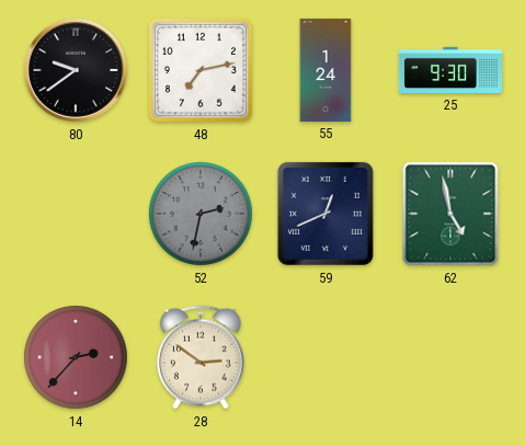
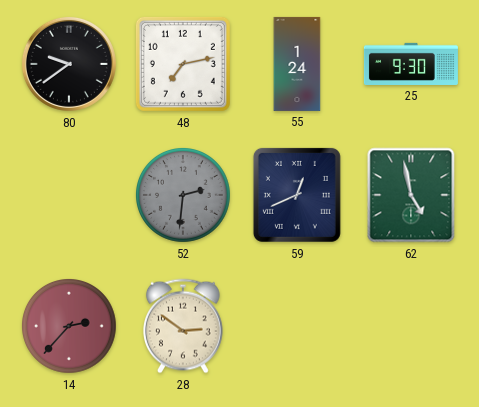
52: 2:32 -> 2:31
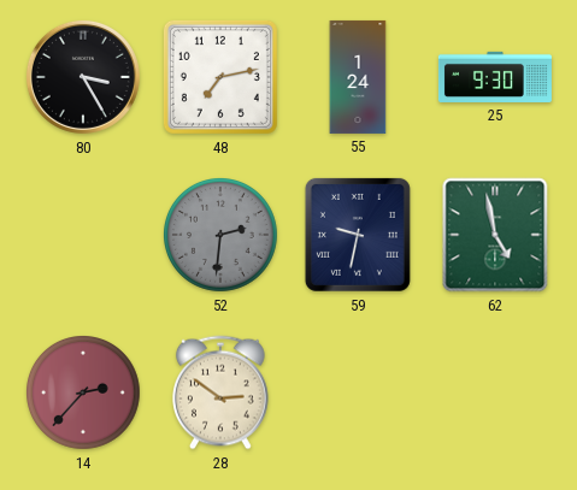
80: 9:39 -> 3:25
59: 12:41 -> 9:32
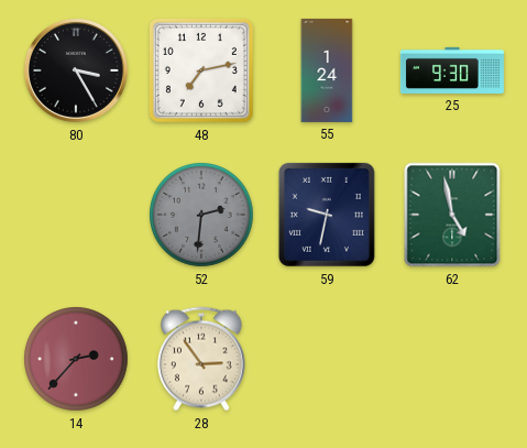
28: 2:51 -> 2:54
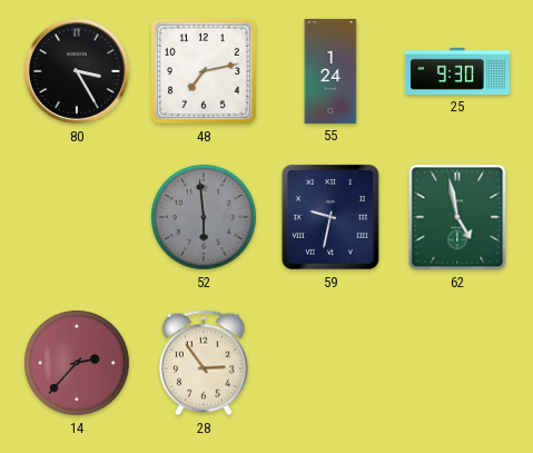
52: 2:31 -> 5:59
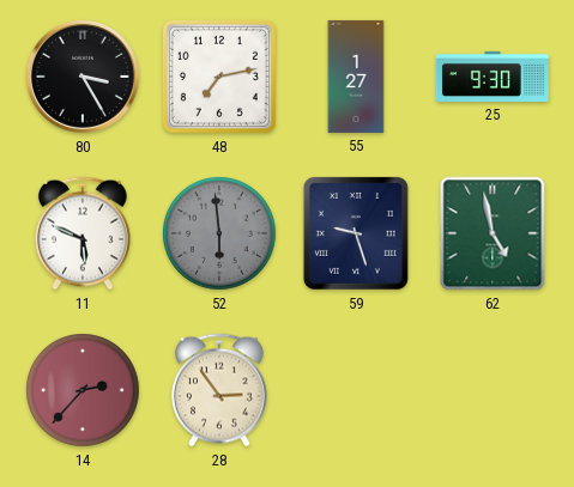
55: 1:24 -> 1:27
11: none -> 5:49
59: 9:32 -> 9:27
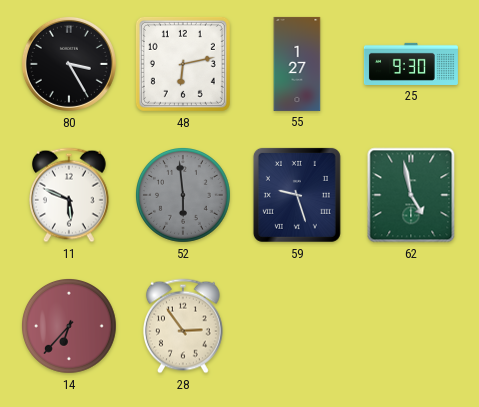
48: 7:13 -> 6:13
14: 2:37 -> 6:37
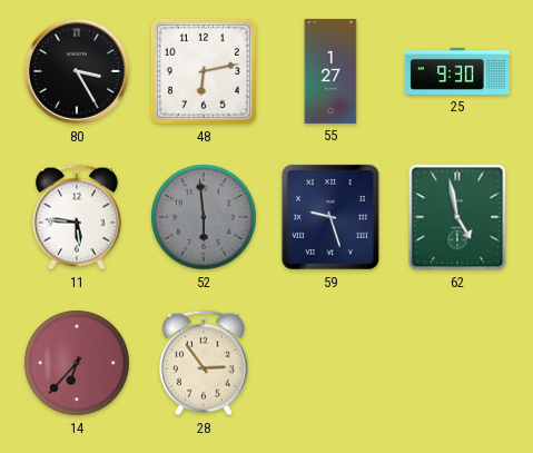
11: 5:49 -> 5:46
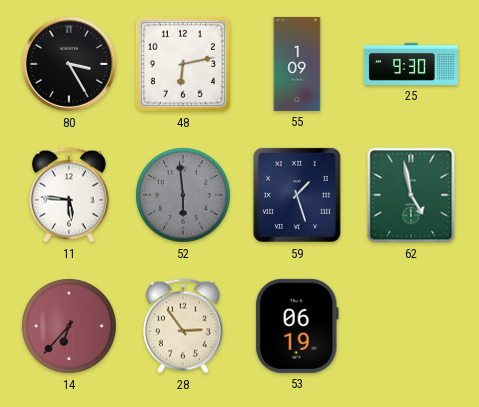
55: 1:27 -> 1:09
59: 9:27 -> 1:27
53: none -> 06:19
